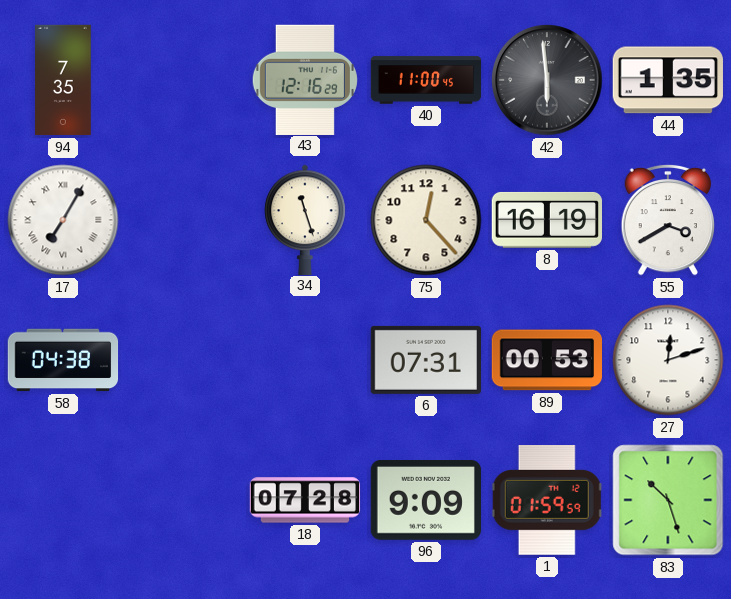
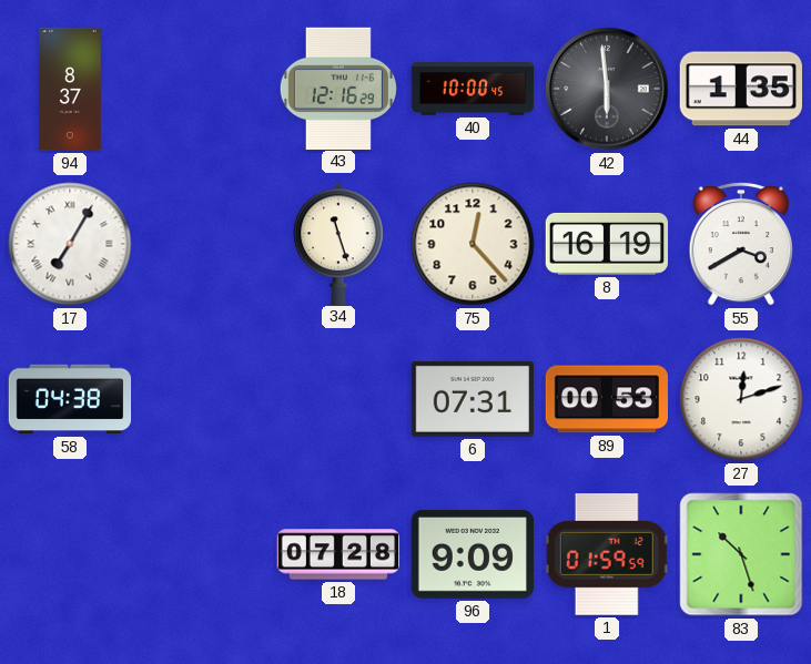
94: 7:35 -> 8:37
40: 11:00 -> 10:00
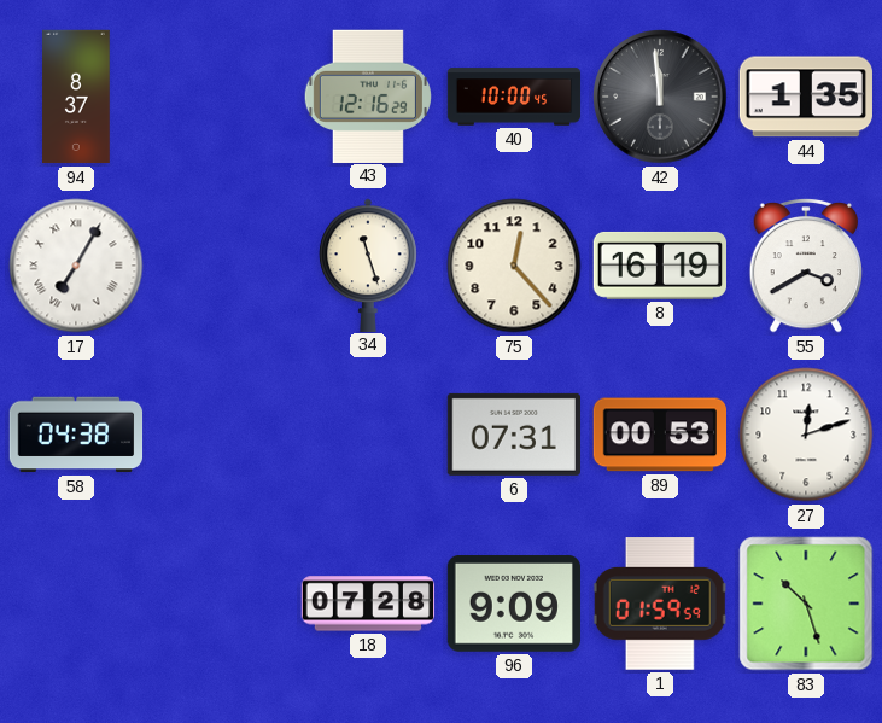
42: 5:59 -> 11:59
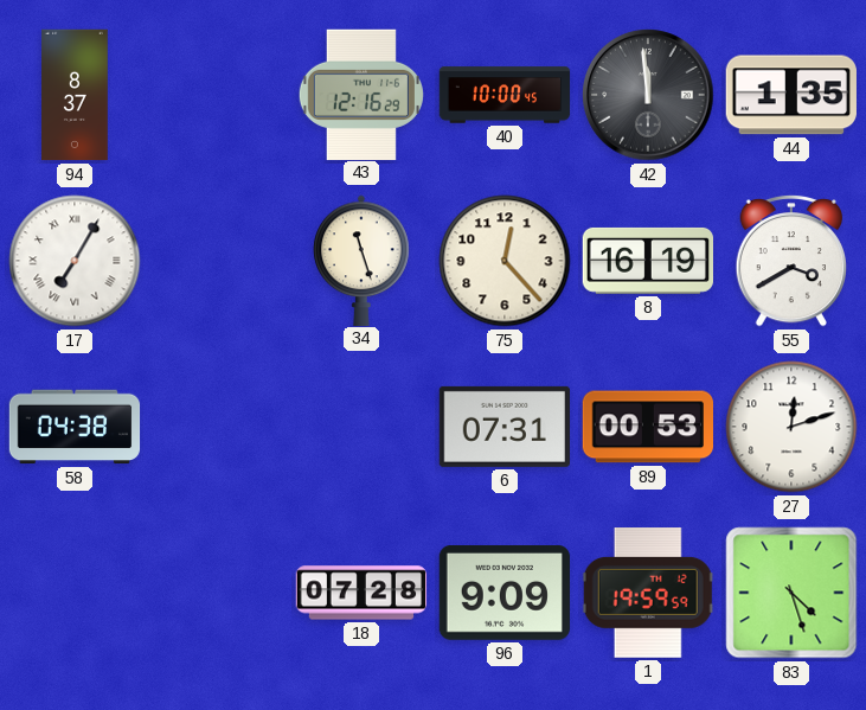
1: 01:59 -> 19:59
83: 10:27 -> 4:27
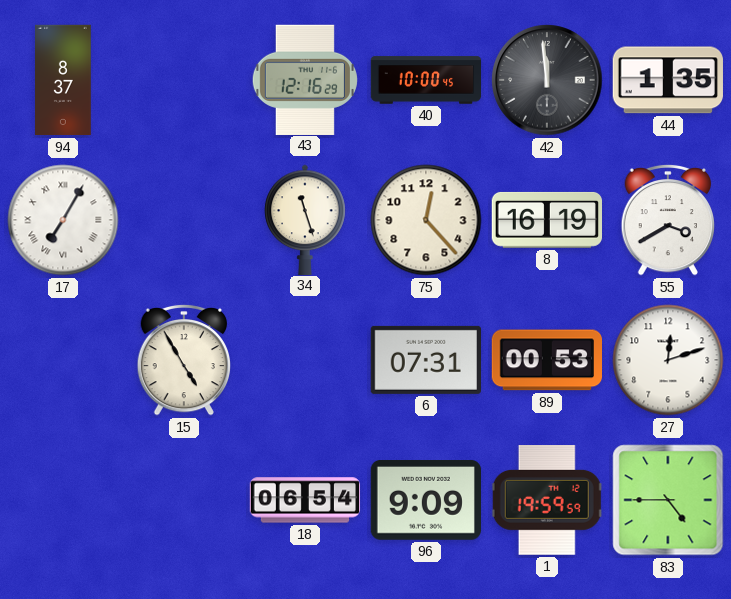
58: 04:38 -> none
15: none -> 4:55
18: 07:28 -> 06:54
83: 4:27 -> 4:45
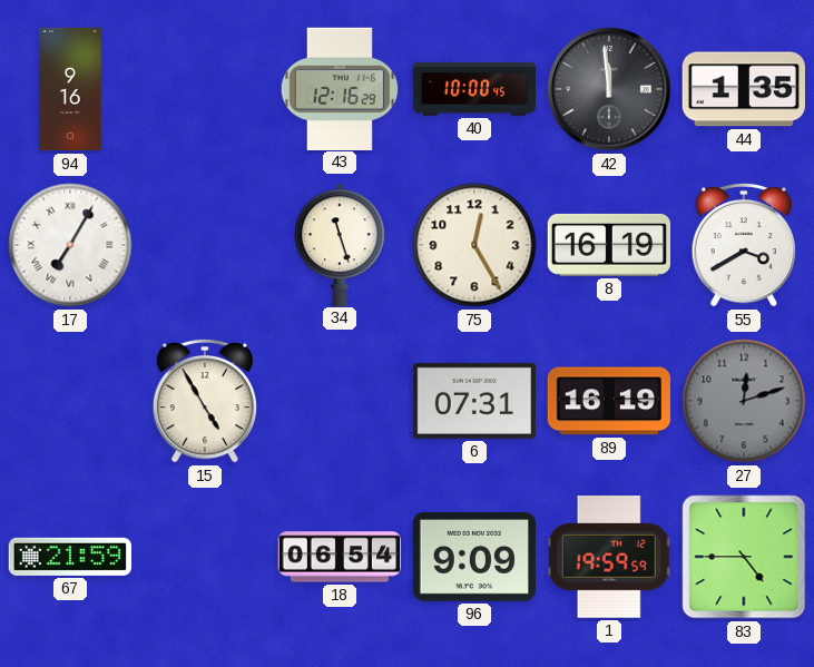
94: 8:37 -> 9:16
75: 12:23 -> 12:25
89: 00:53 -> 16:19
27 dial: white -> grey
67: none -> 21:59
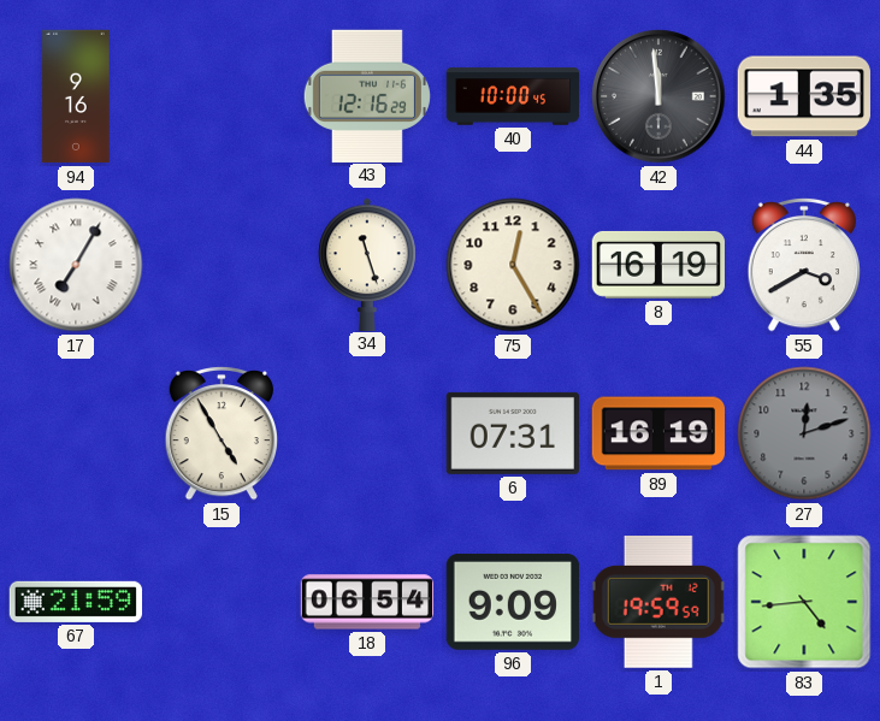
83: 4:45 -> 4:44
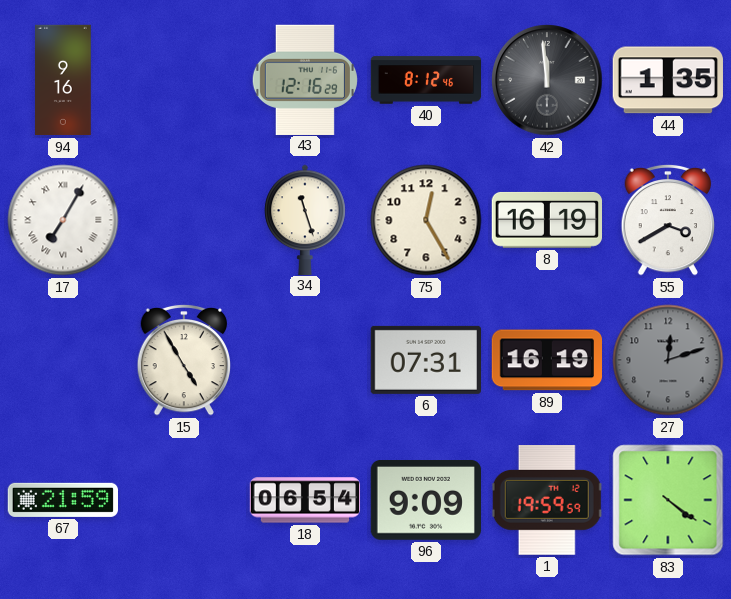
40: 10:00 -> 8:12
83: 4:44 -> 4:21
